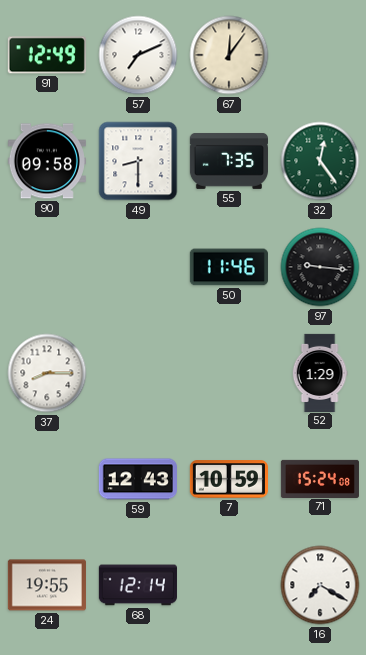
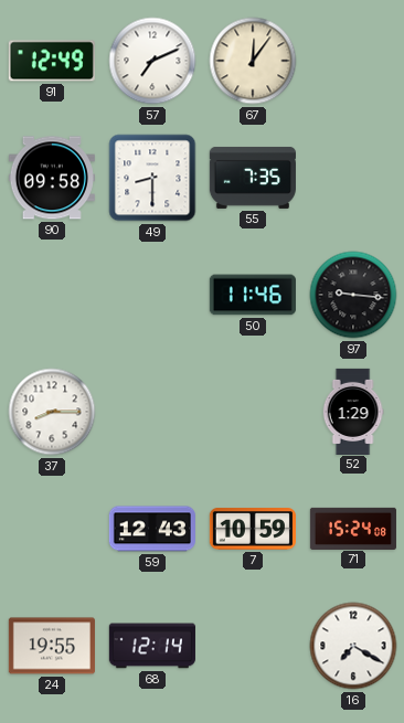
32: 12:24 -> none
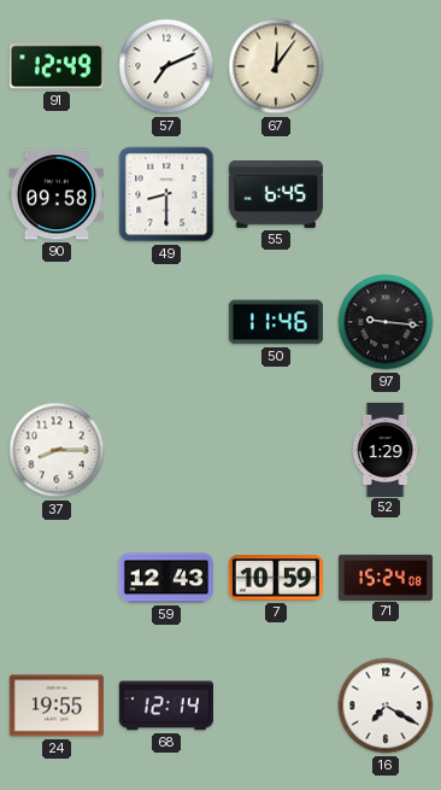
55: 7:35 -> 6:45
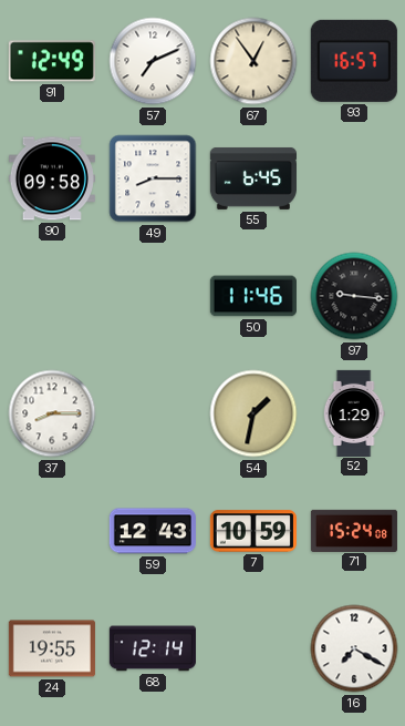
67: 12:06 -> 12:54
93: none -> 16:57
49: 8:30 -> 8:15
54: none -> 1:32
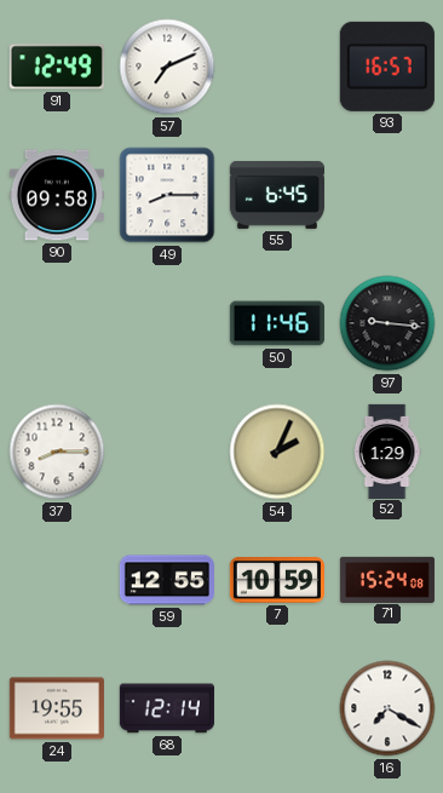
67: 12:54 -> none
54: 1:32 -> 2:04
59: 12:43 -> 12:55
